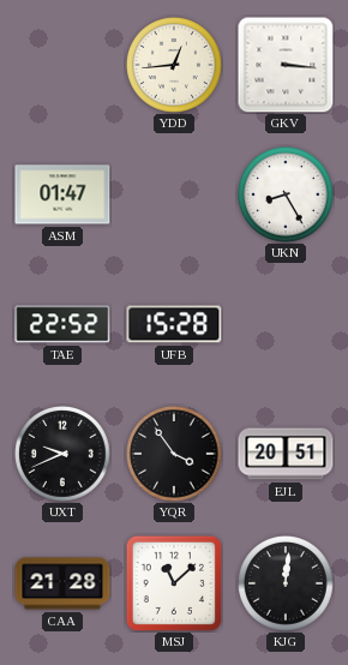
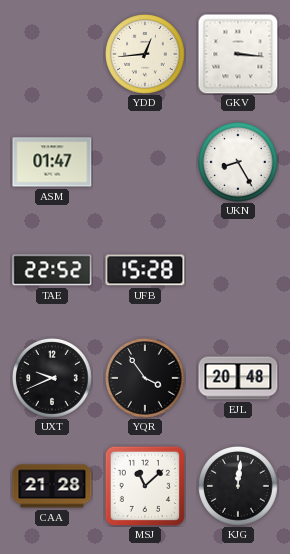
EJL: 20:51 -> 20:48
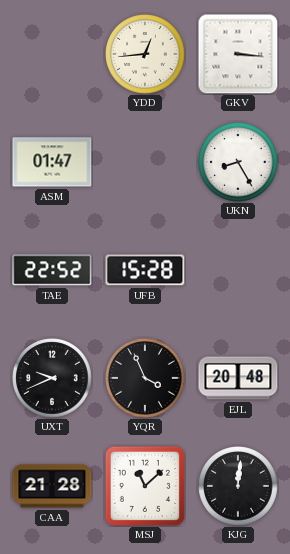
YQR: 3:54 -> 3:56
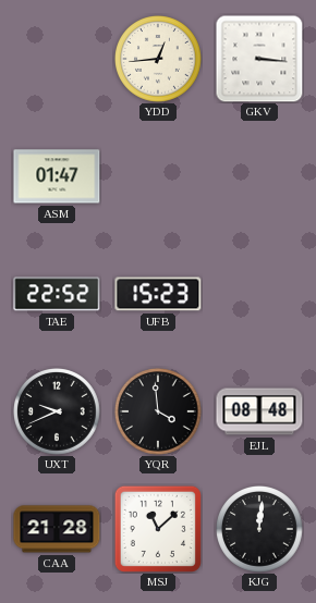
UKN: 8:25 -> none
UFB: 15:28 -> 15:23
YQR: 3:56 -> 3:59
EJL: 20:48 -> 08:48
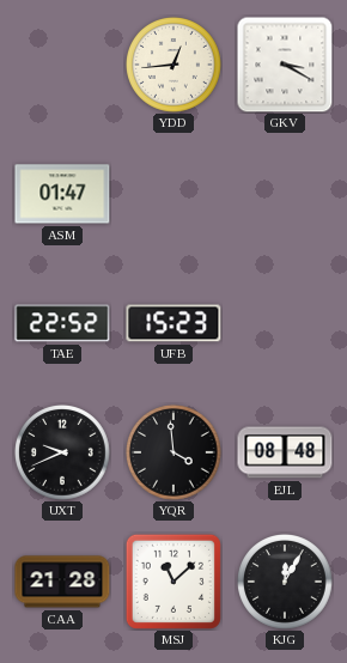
GKV: 3:16 -> 3:20
KJG: 12:01 -> 12:05
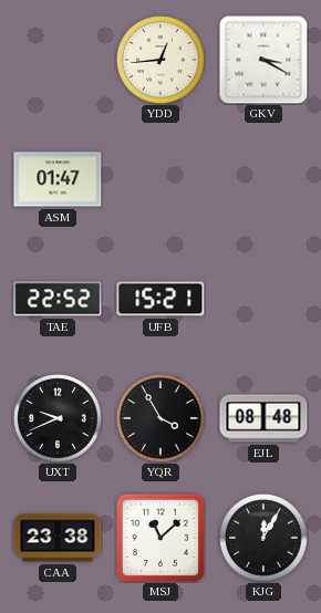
UFB: 15:23 -> 15:21
YQR: 3:59 -> 3:55
CAA: 21:28 -> 23:38
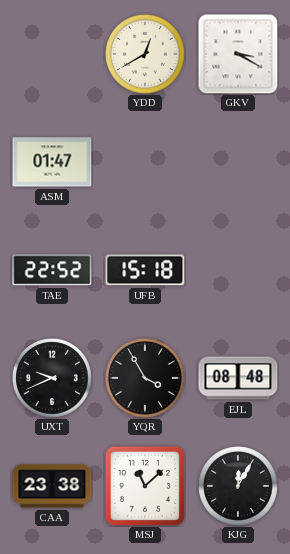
YDD: 12:44 -> 12:40
UFB: 15:21 -> 15:18
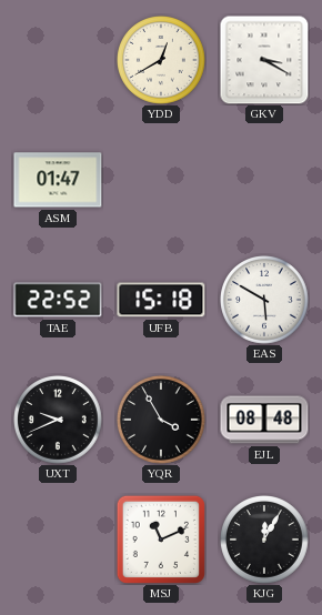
EAS: none -> 5:50
CAA: 23:38 -> none
MSJ: 11:08 -> 11:11
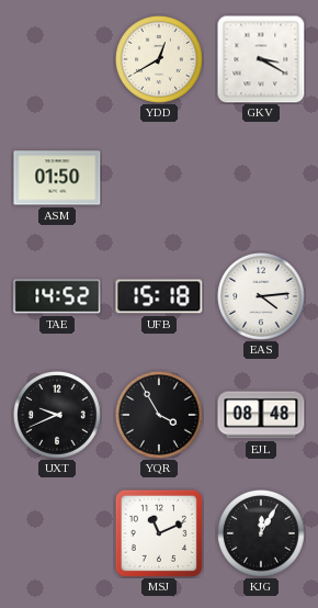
ASM: 01:47 -> 01:50
TAE: 22:52 -> 14:52
EAS: 5:50 -> 4:14
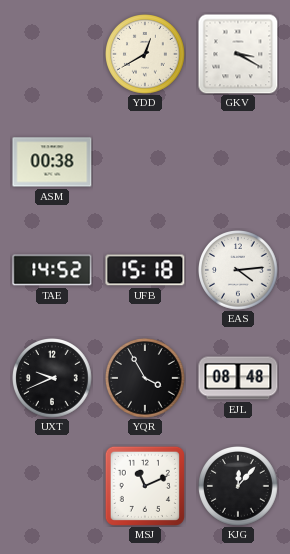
ASM: 01:50 -> 00:38
KJG: 12:05 -> 12:07
